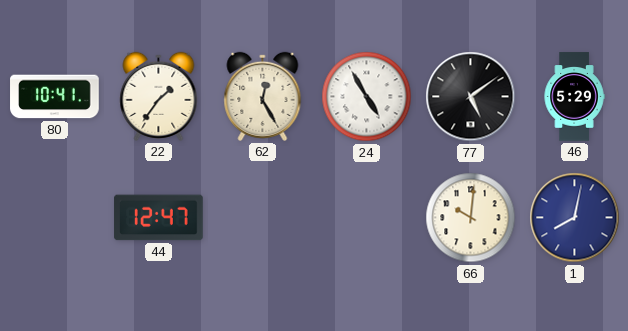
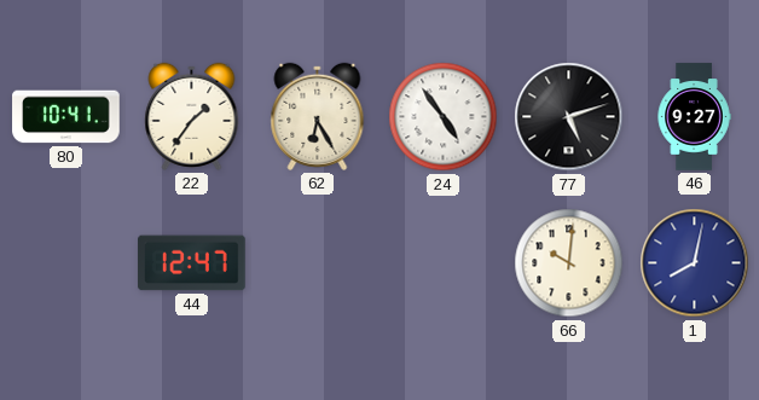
62: 12:25 -> 6:25
24: 4:55 -> 4:54
77: 5:09 -> 5:12
46: 5:29 -> 9:27
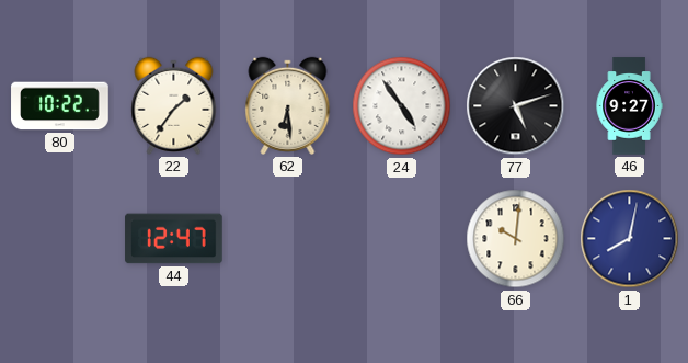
80: 10:41 -> 10:22
62: 6:25 -> 6:29
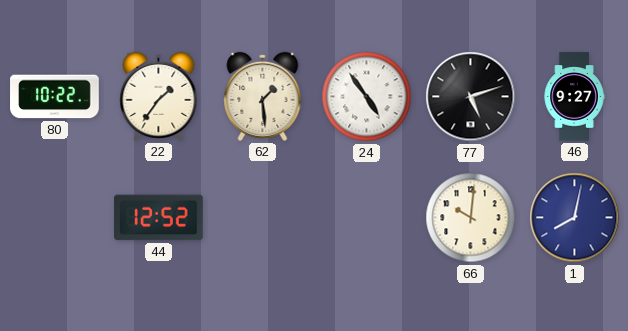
62: 6:29 -> 1:29
44: 12:47 -> 12:52
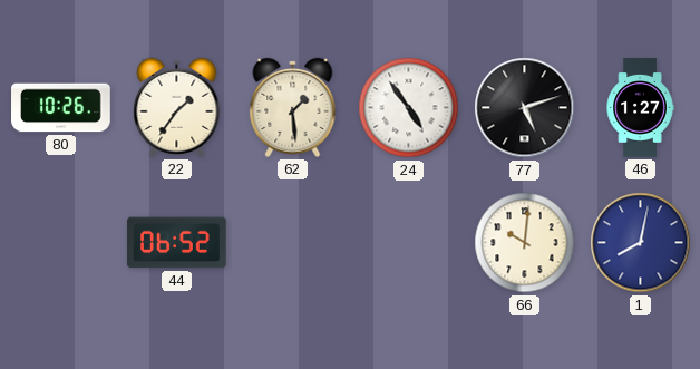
80: 10:22 -> 10:26
46: 9:27 -> 1:27
44: 12:52 -> 06:52
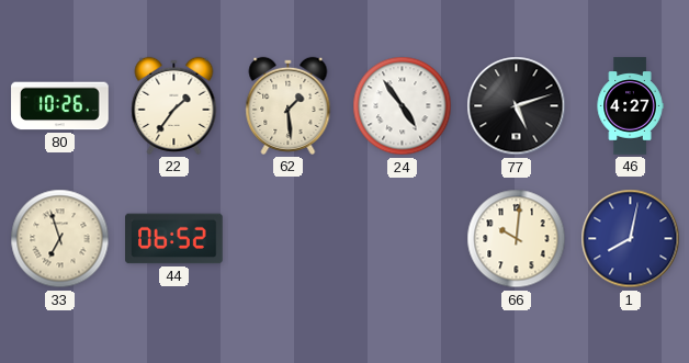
46: 1:27 -> 4:27
33: none -> 6:57
